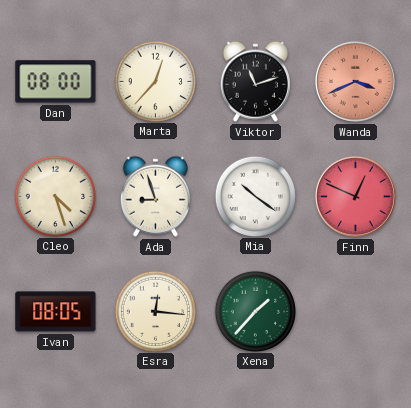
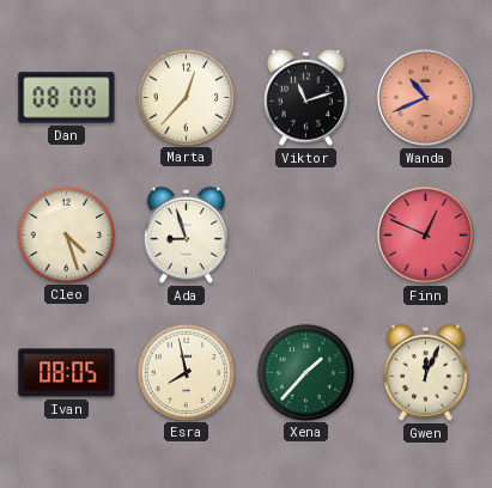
Wanda: 3:41 -> 10:41
Mia: 10:21 -> none
Esra: 12:16 -> 7:58
Gwen: none -> 12:04
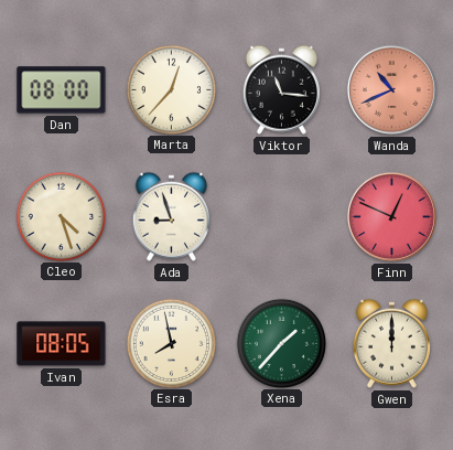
Viktor: 11:12 -> 11:16
Gwen: 12:04 -> 12:00
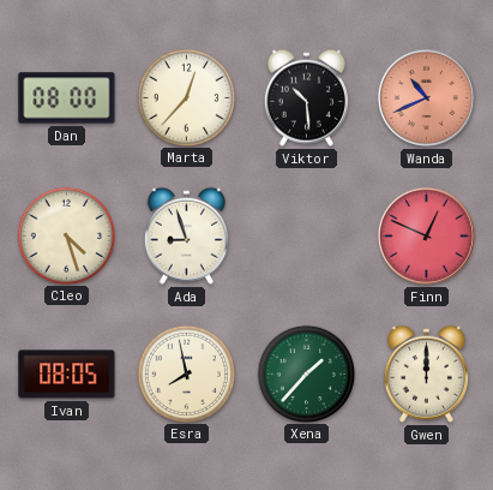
Viktor: 11:16 -> 10:29
